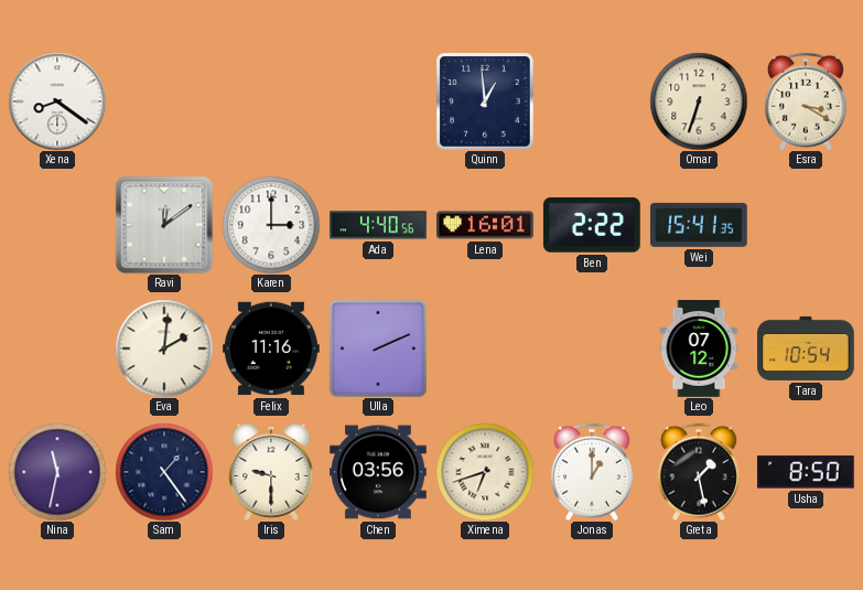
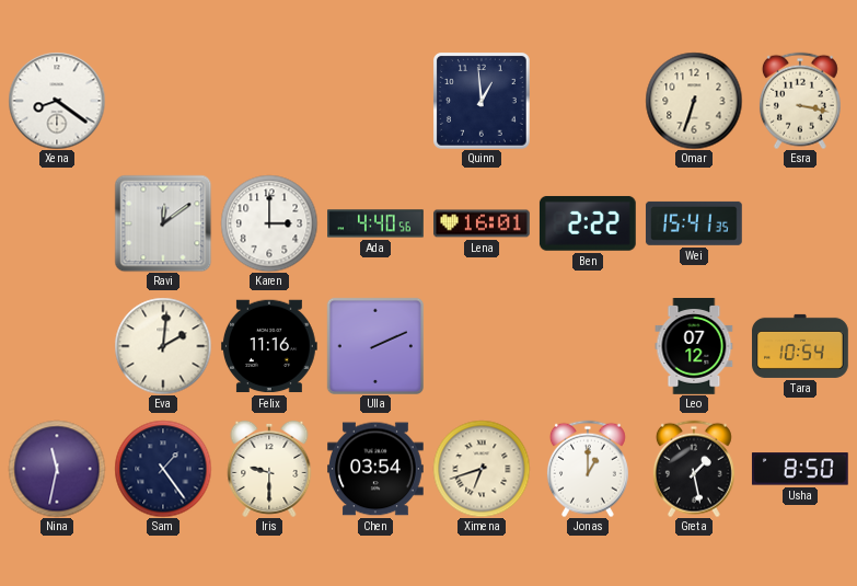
Esra: 3:20 -> 3:17
Chen: 03:56 -> 03:54
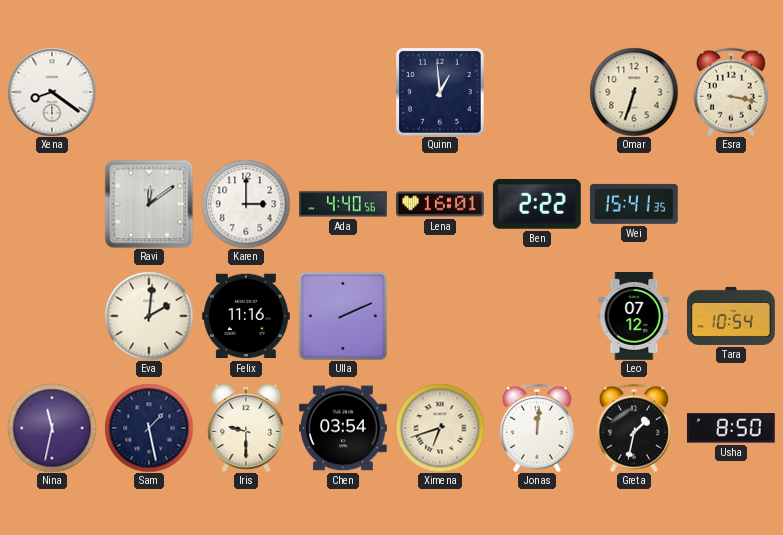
Sam: 1:24 -> 1:28
Jonas: 1:00 -> 12:01
Greta: 1:28 -> 1:32
